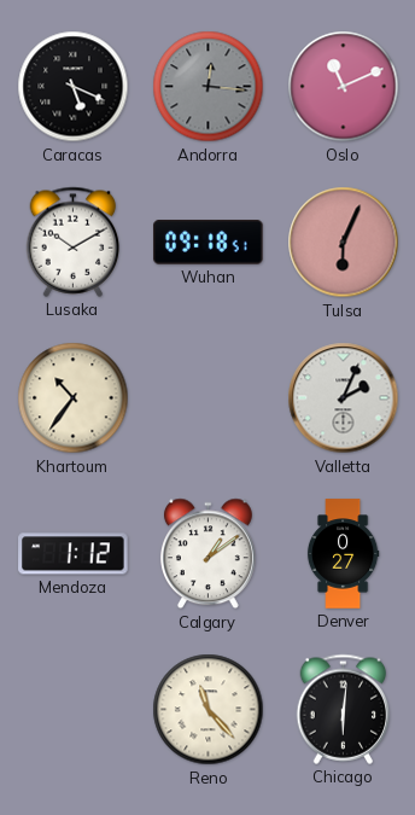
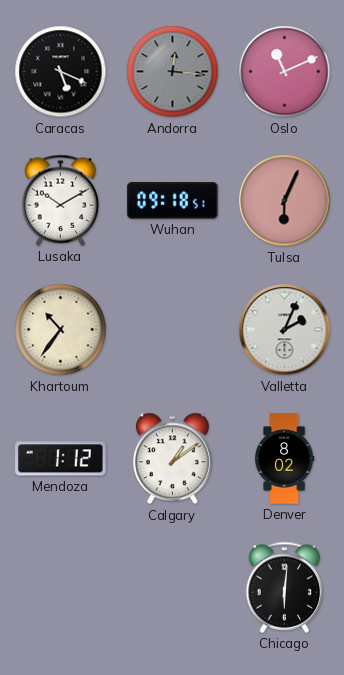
Denver: 0:27 -> 8:02
Reno: 11:23 -> none
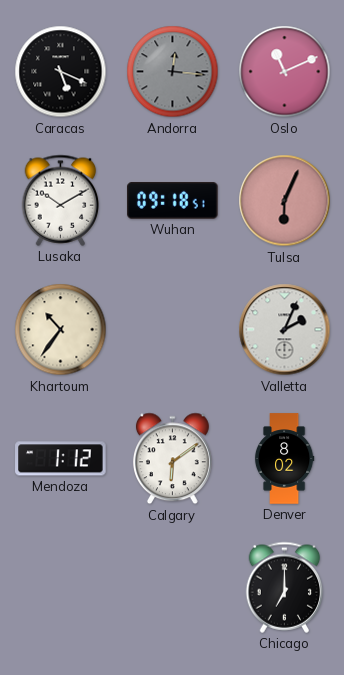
Calgary: 1:09 -> 6:09
Chicago: 6:01 -> 7:00
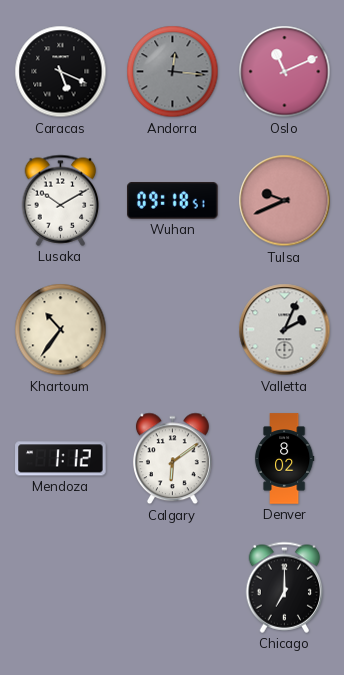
Tulsa: 6:04 -> 9:41
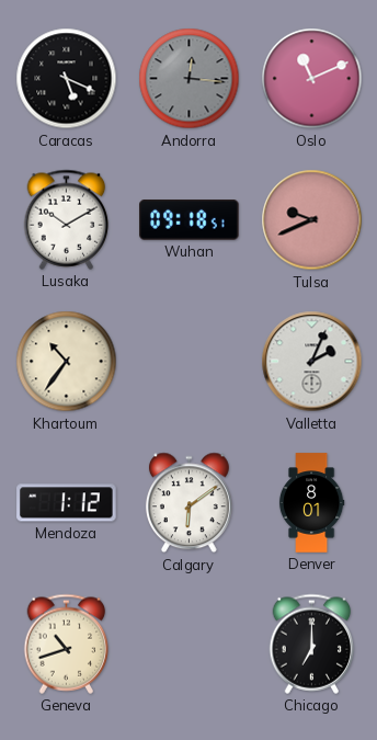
Denver: 8:02 -> 8:01
Geneva: none -> 10:42
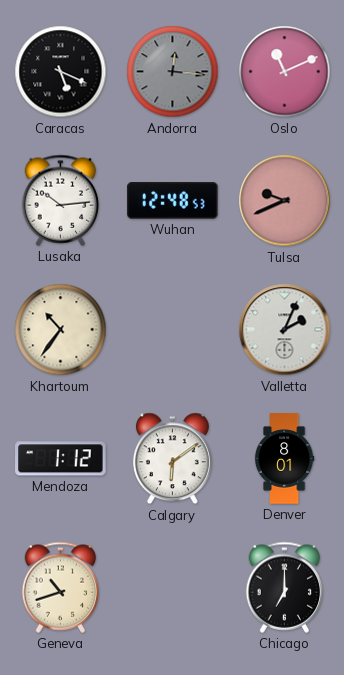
Lusaka: 10:10 -> 10:14
Wuhan: 09:18 -> 12:48
